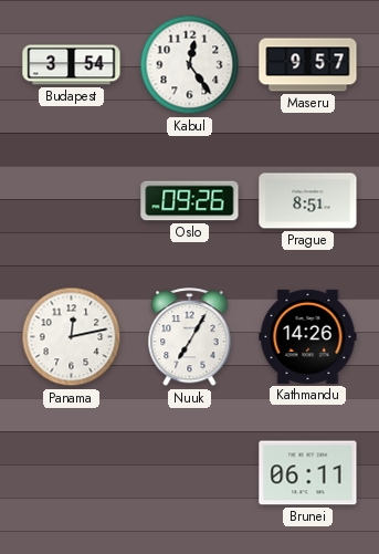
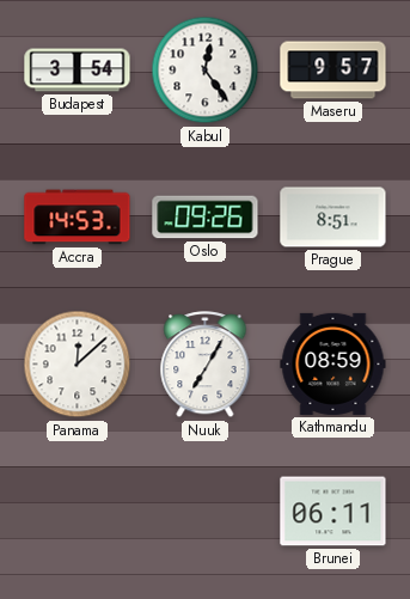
Accra: none -> 14:53
Panama: 12:13 -> 12:08
Kathmandu: 14:26 -> 08:59
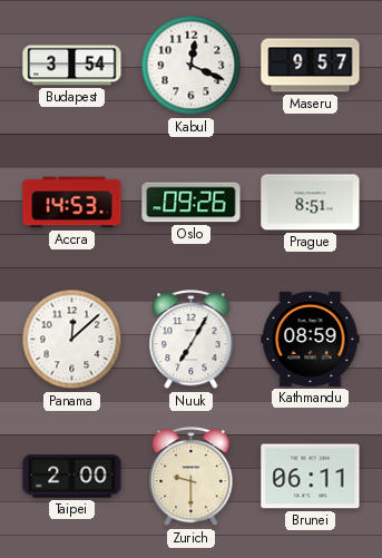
Kabul: 12:24 -> 12:19
Taipei: none -> 2:00
Zurich: none -> 9:30
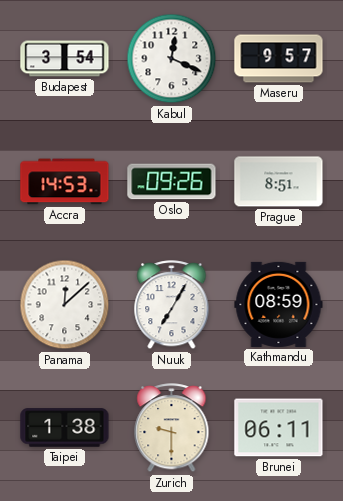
Taipei: 2:00 -> 1:38
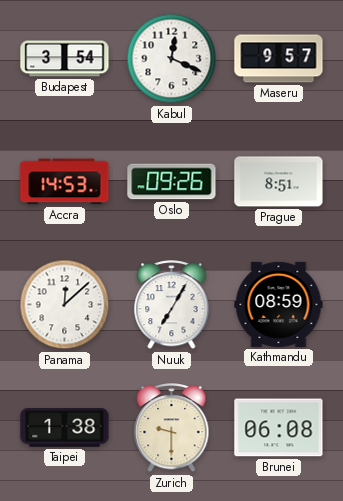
Brunei: 06:11 -> 06:08
